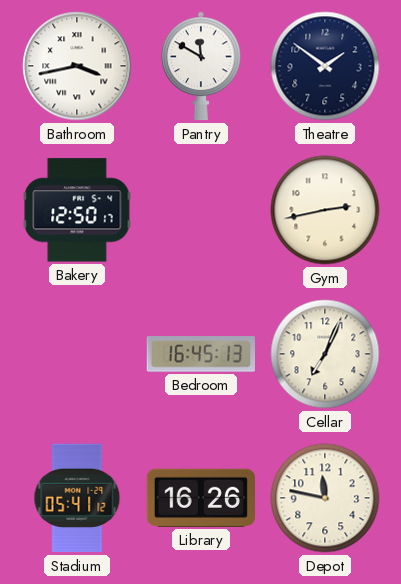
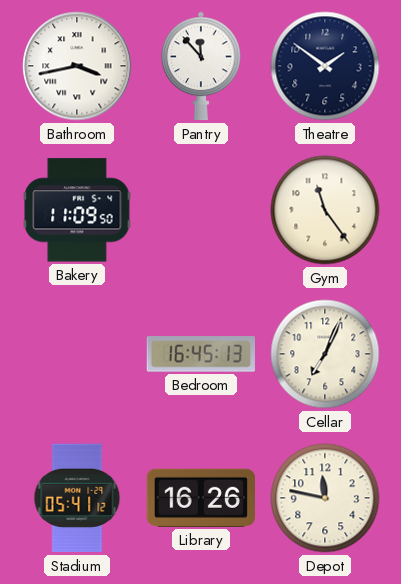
Pantry: 11:50 -> 11:53
Bakery: 12:50 -> 11:09
Gym: 2:43 -> 11:24
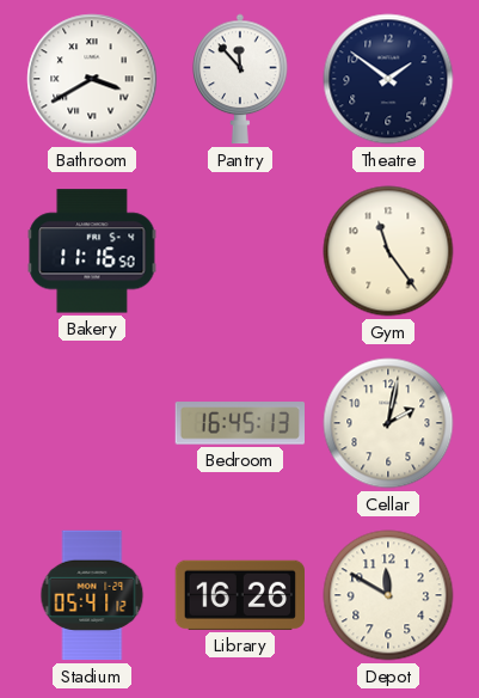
Bathroom: 3:43 -> 3:40
Bakery: 11:09 -> 11:16
Cellar: 7:04 -> 2:02
Depot: 11:47 -> 11:50
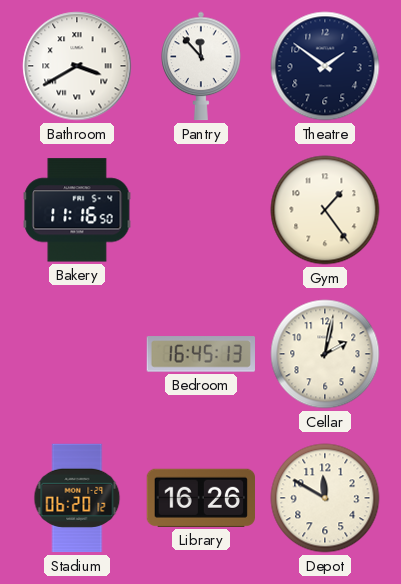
Gym: 11:24 -> 1:24
Stadium: 05:41 -> 06:20
